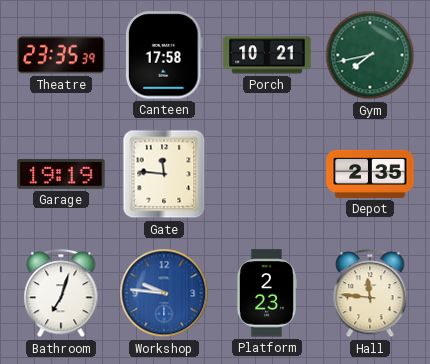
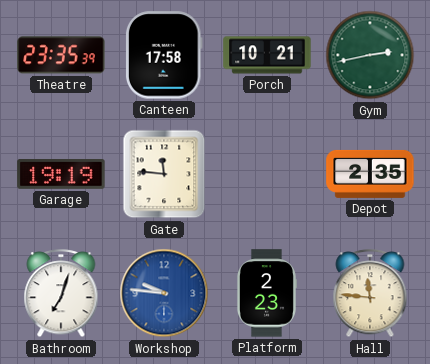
Gym: 7:43 -> 2:43
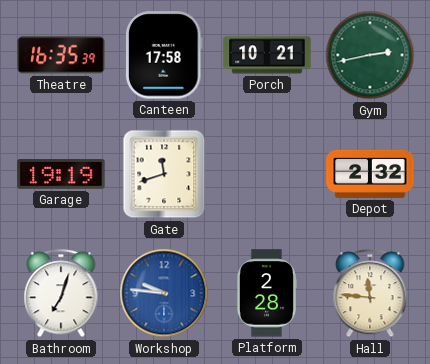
Theatre: 23:35 -> 16:35
Gate: 11:46 -> 11:42
Depot: 2:35 -> 2:32
Platform: 2:23 -> 2:28
